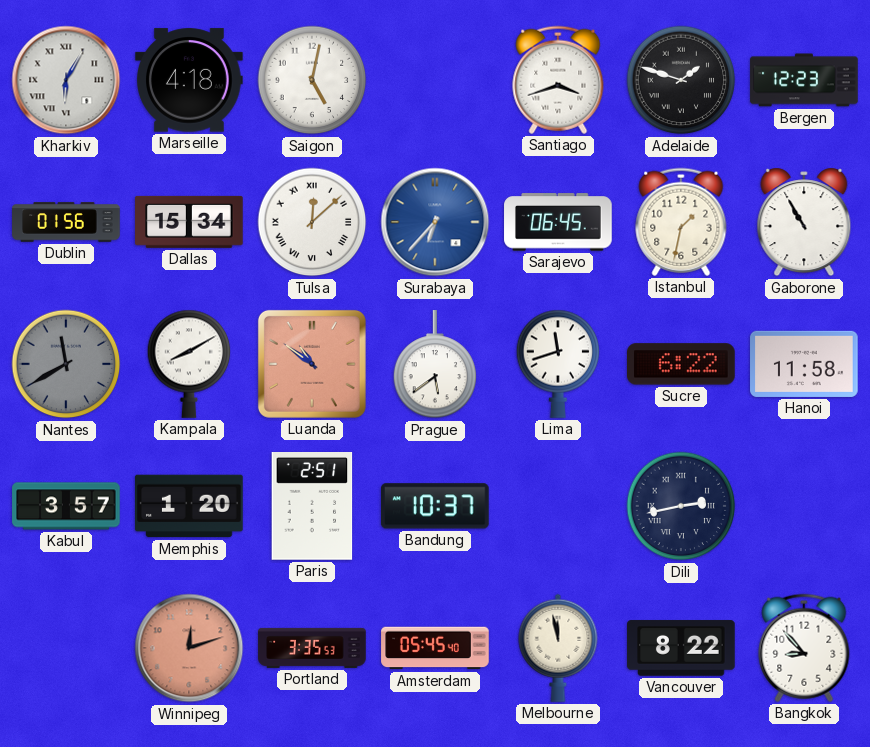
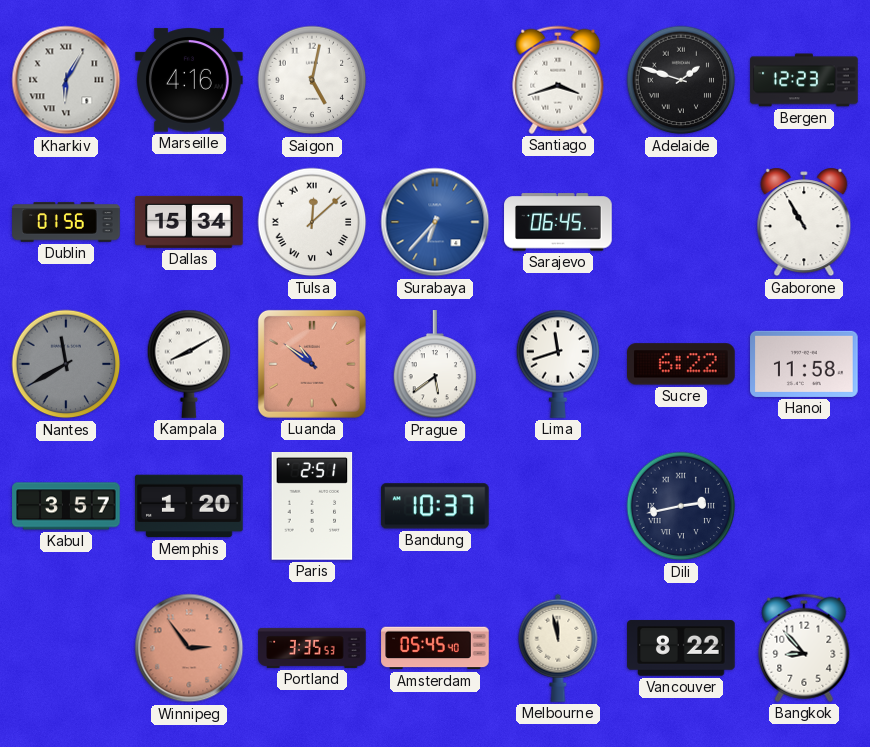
Marseille: 4:18 -> 4:16
Istanbul: 1:32 -> none
Winnipeg: 12:12 -> 2:54
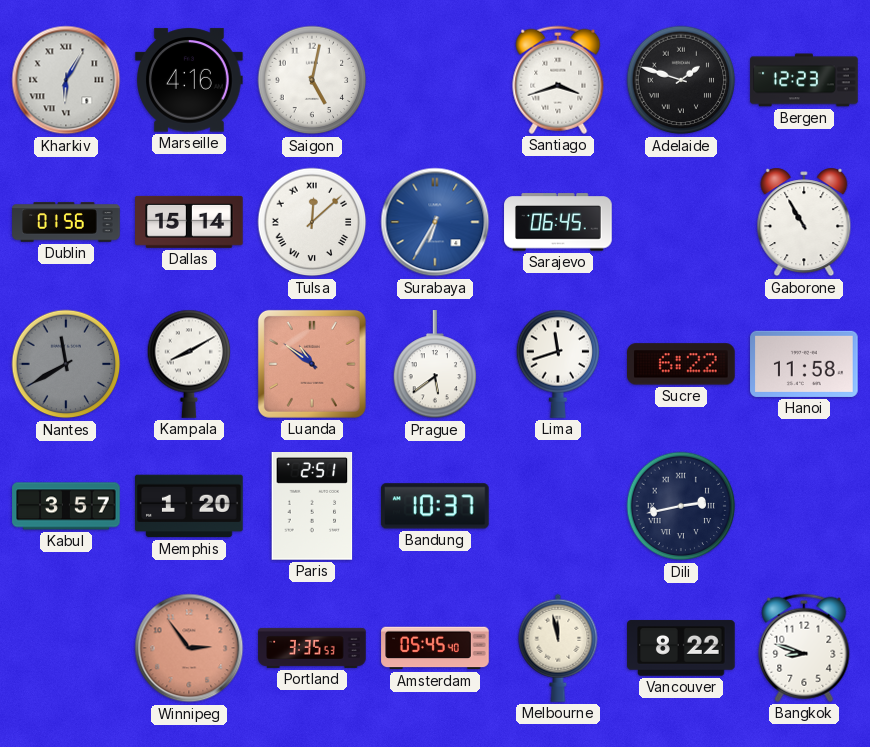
Dallas: 15:34 -> 15:14
Surabaya: 6:37 -> 6:35
Bangkok: 8:53 -> 8:48
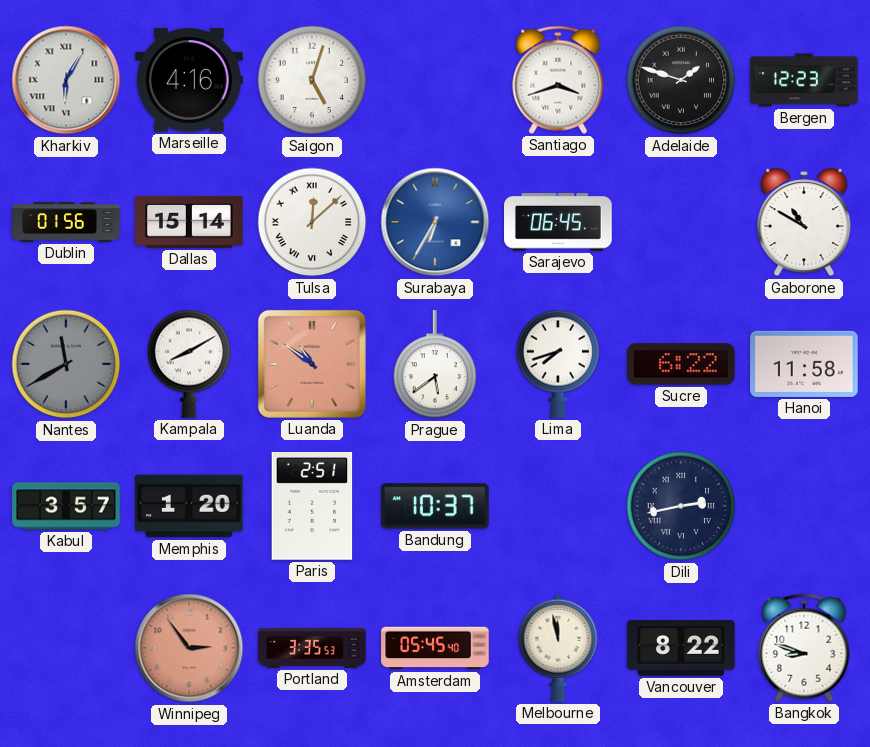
Saigon: 5:02 -> 5:03
Gaborone: 10:55 -> 10:50
Lima: 11:42 -> 7:42
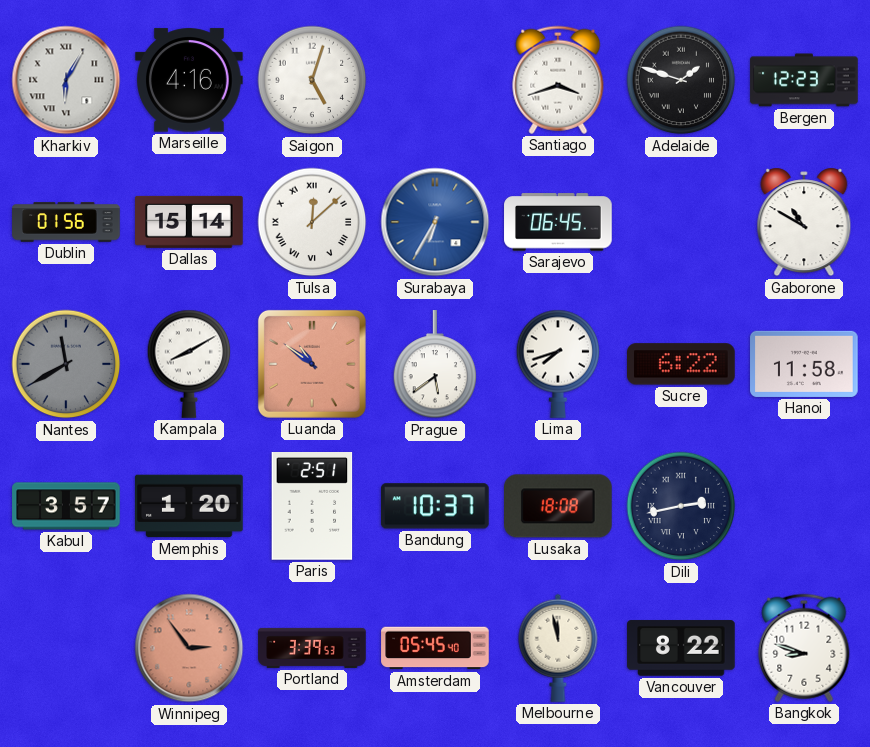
Lusaka: none -> 18:08
Portland: 3:35 -> 3:39
